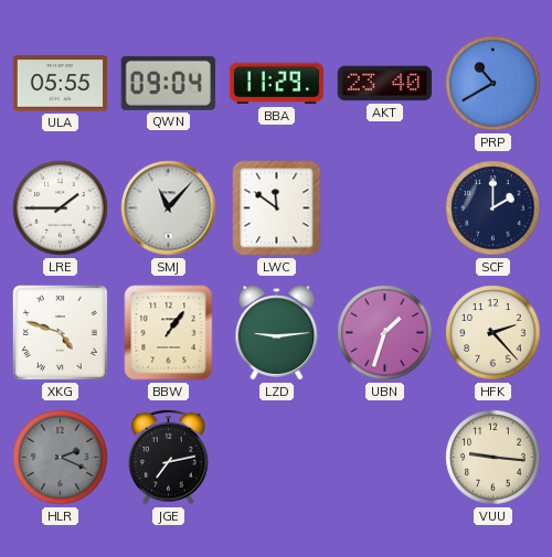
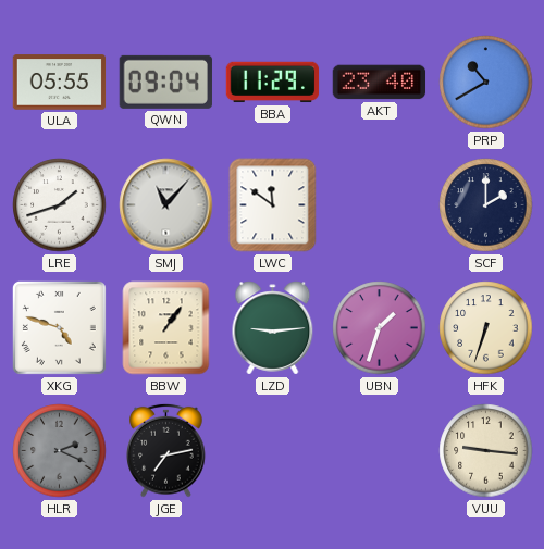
LRE: 1:45 -> 1:42
HFK: 2:23 -> 6:33
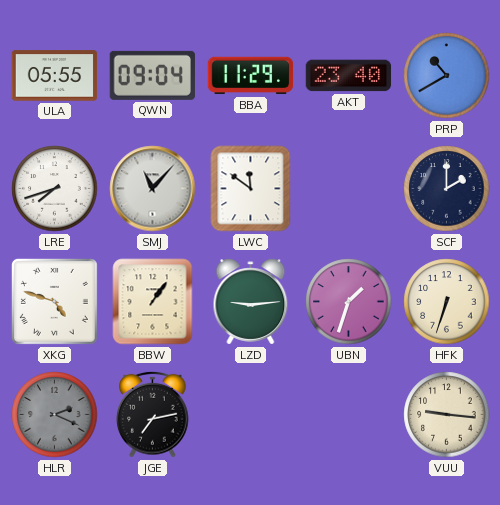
LRE: 1:42 -> 7:42
